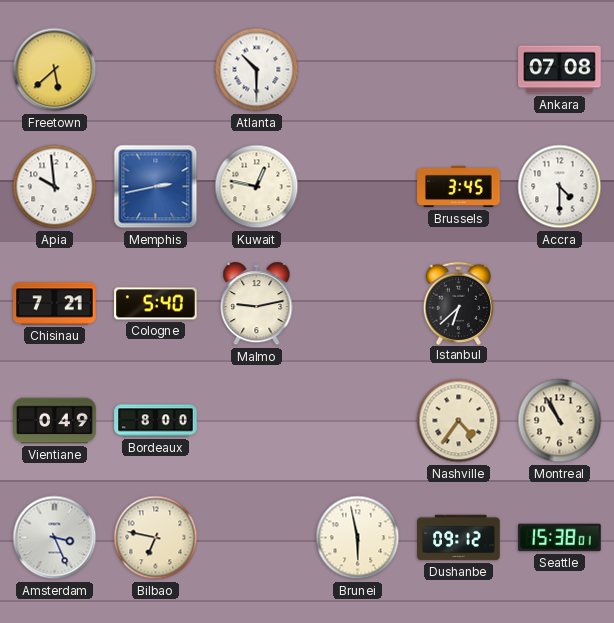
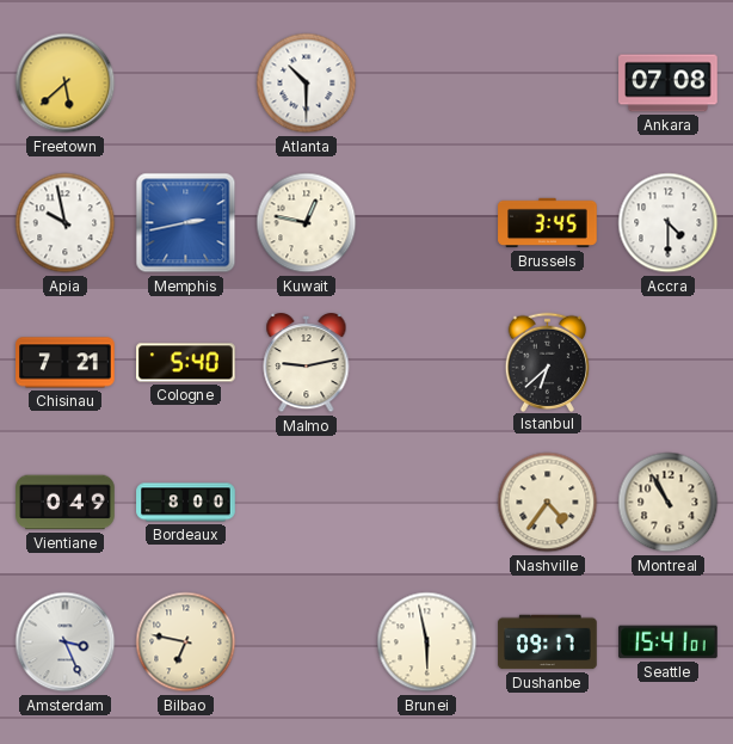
Apia: 9:59 -> 9:58
Dushanbe: 09:12 -> 09:17
Seattle: 15:38 -> 15:41
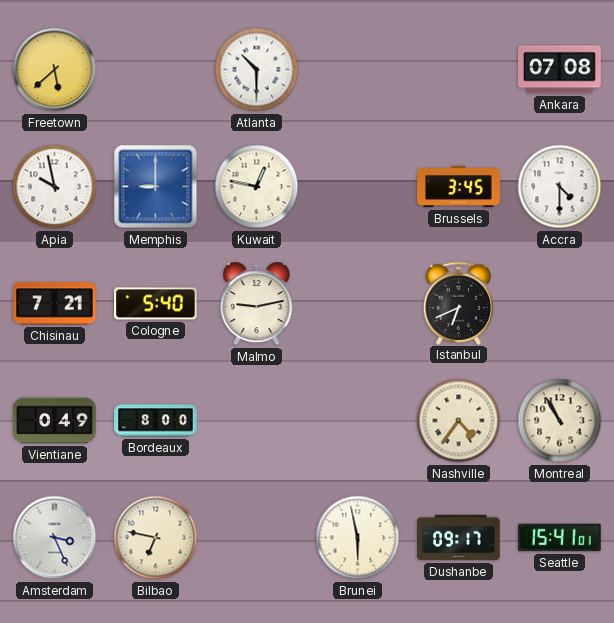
Memphis: 2:43 -> 9:00
Istanbul: 6:38 -> 6:41
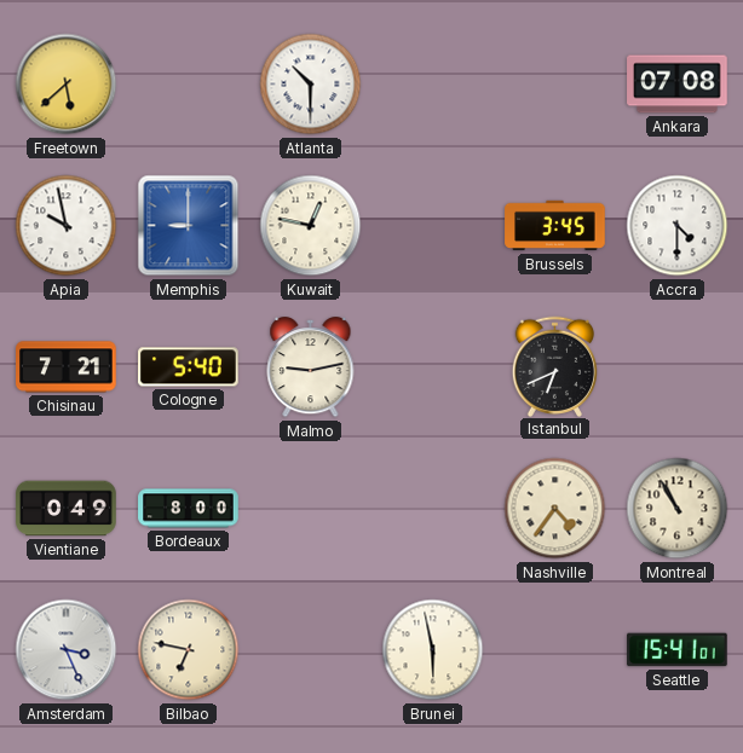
Dushanbe: 09:17 -> none
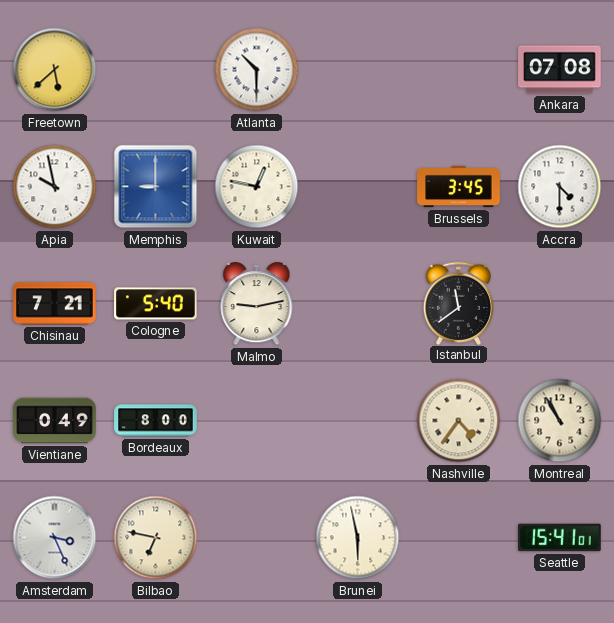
Istanbul: 6:41 -> 11:39
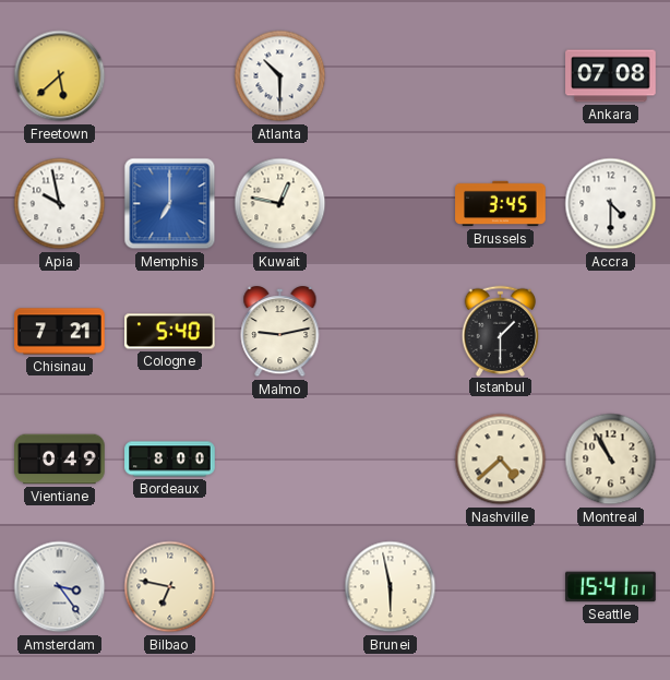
Memphis: 9:00 -> 7:00
Istanbul: 11:39 -> 1:30
Nashville: 4:36 -> 4:38
Amsterdam: 3:26 -> 3:24
